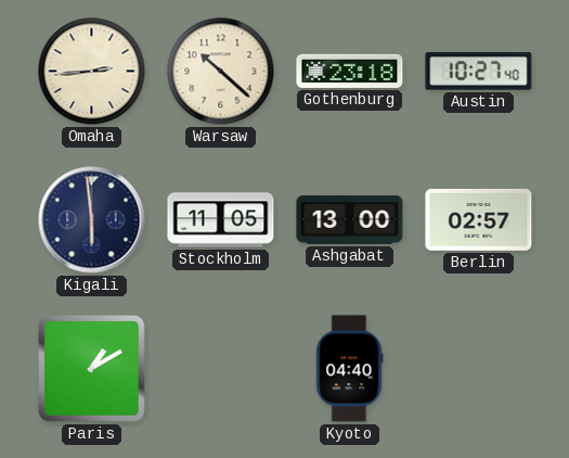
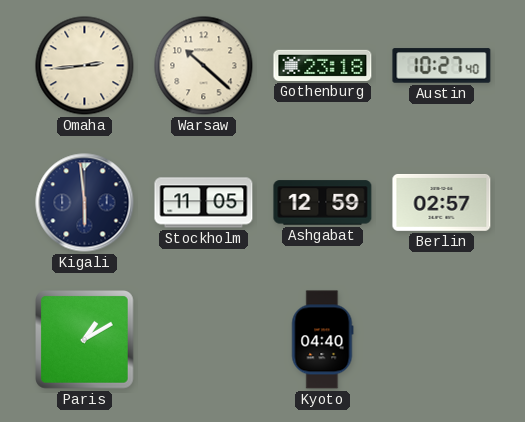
Ashgabat: 13:00 -> 12:59
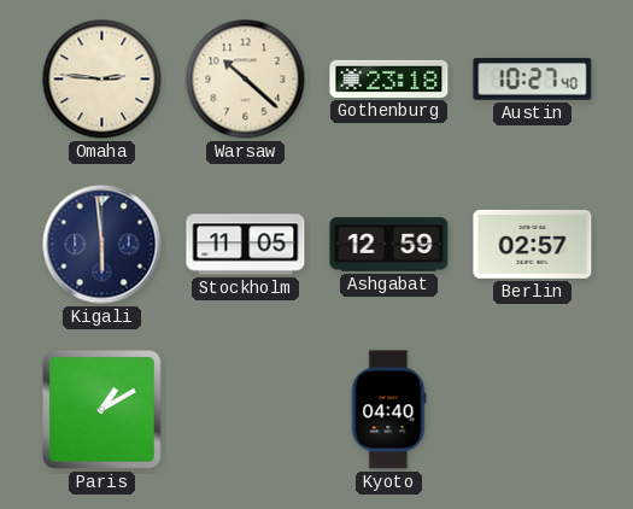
Omaha: 2:44 -> 2:46
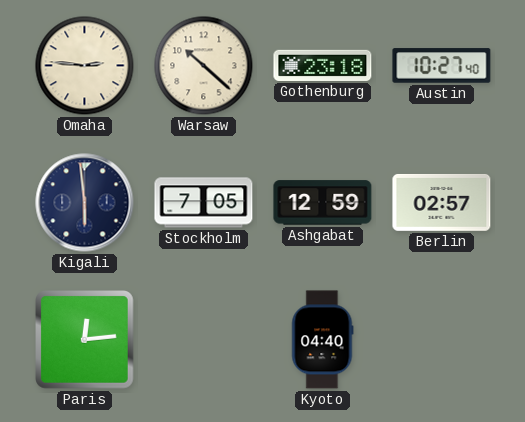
Stockholm: 11:05 -> 7:05
Paris: 1:10 -> 12:14
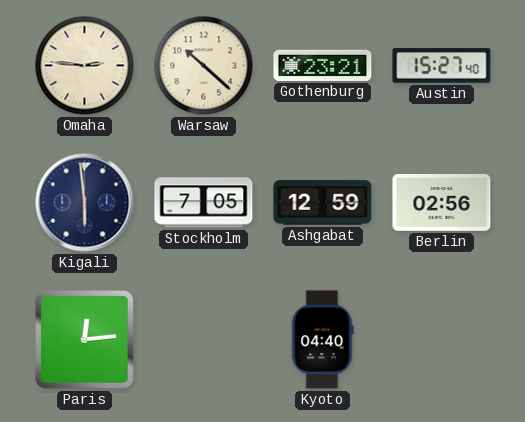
Gothenburg: 23:18 -> 23:21
Austin: 10:27 -> 15:27
Berlin: 02:57 -> 02:56
